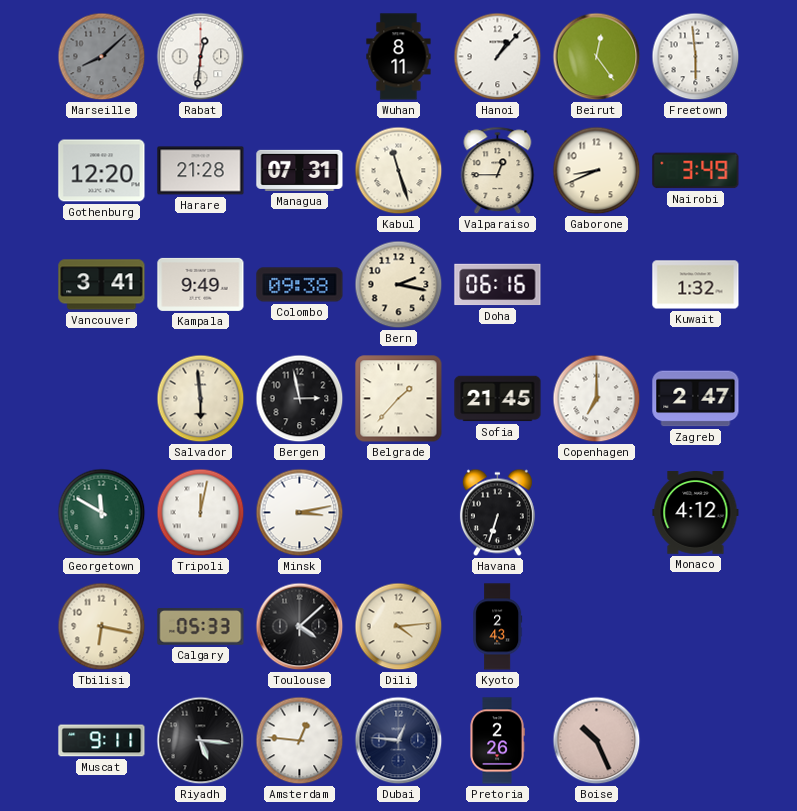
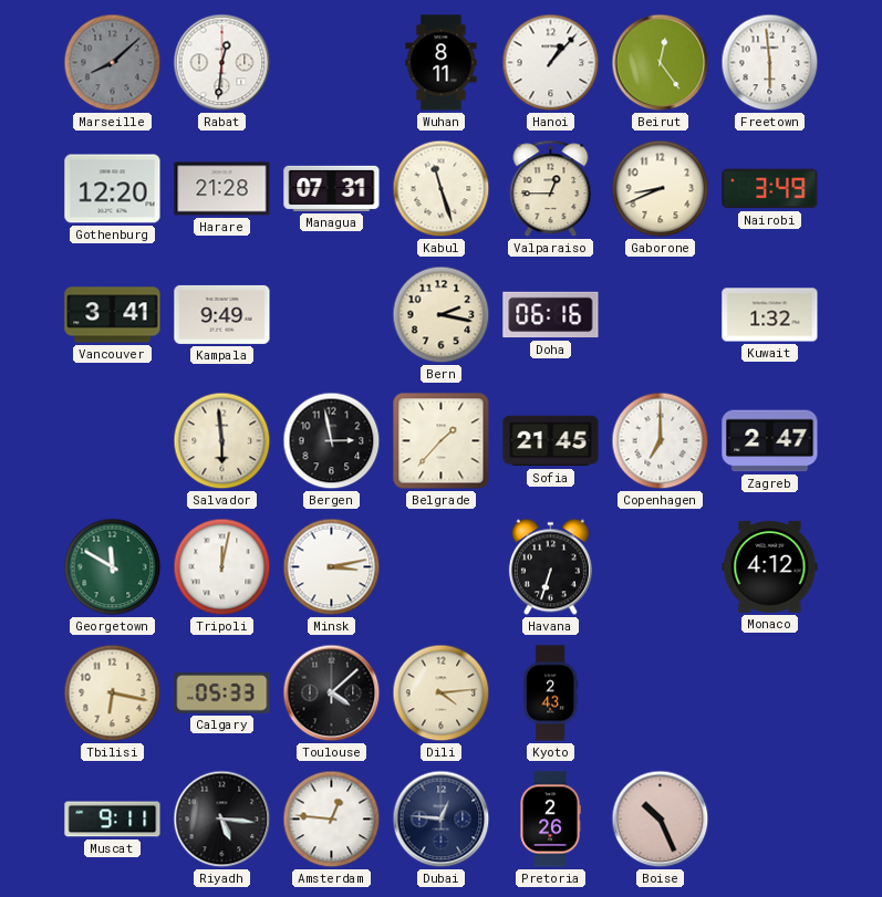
Colombo: 09:38 -> none
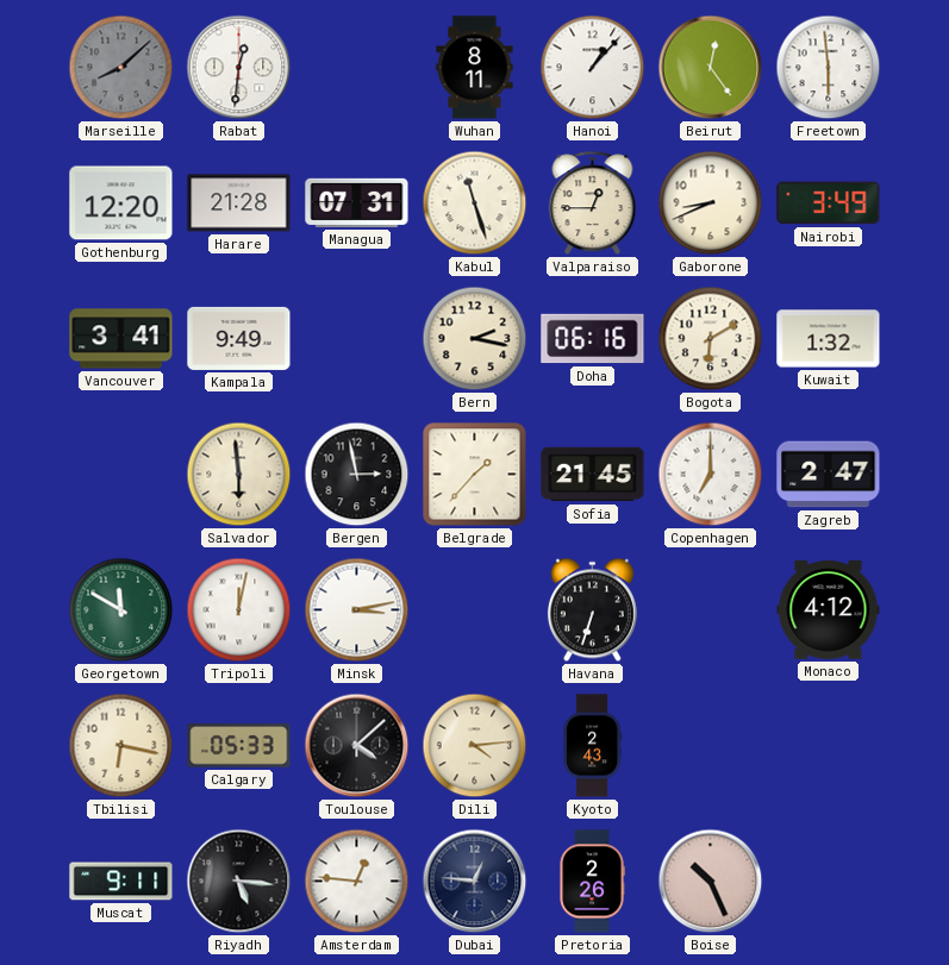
Bogota: none -> 6:10
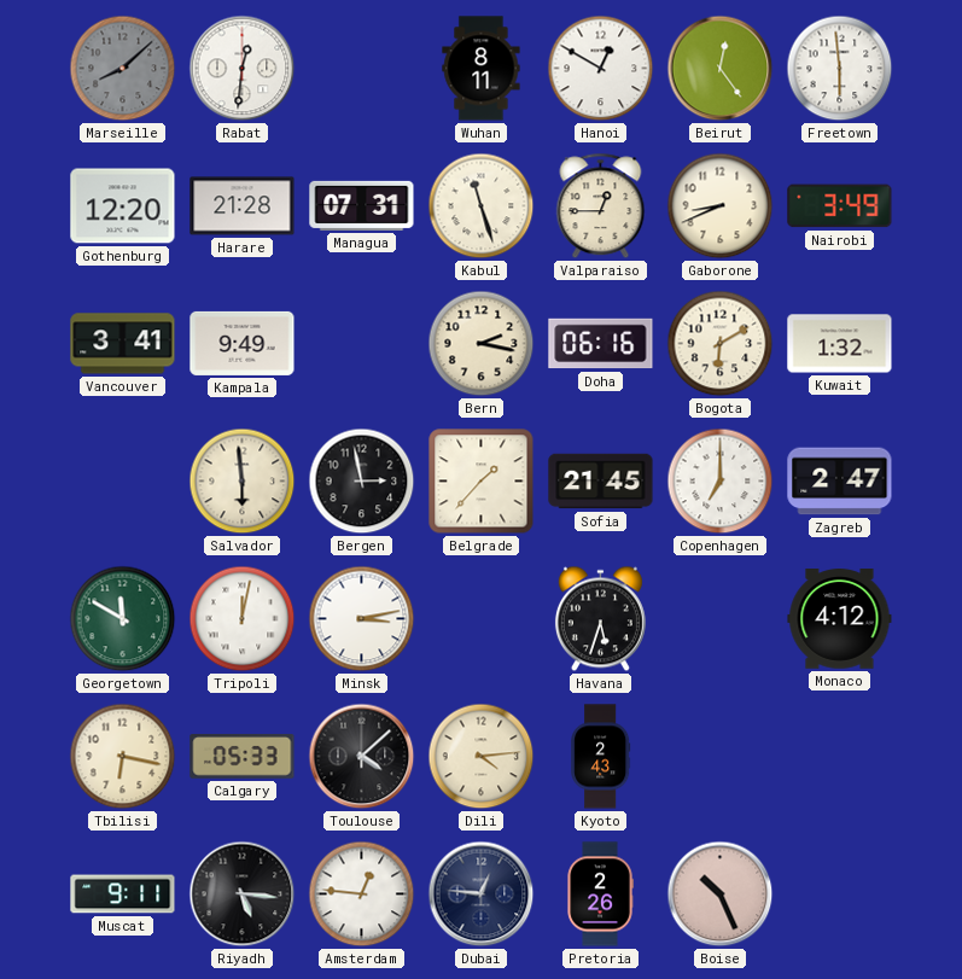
Hanoi: 1:07 -> 12:50
Havana: 6:33 -> 5:33
